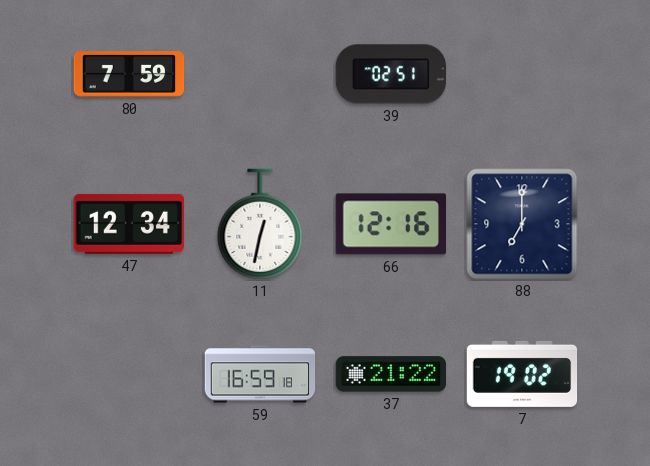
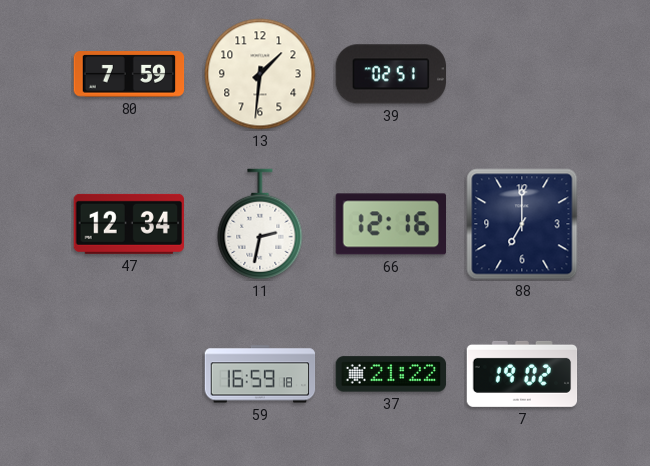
13: none -> 1:31
11: 12:32 -> 2:32
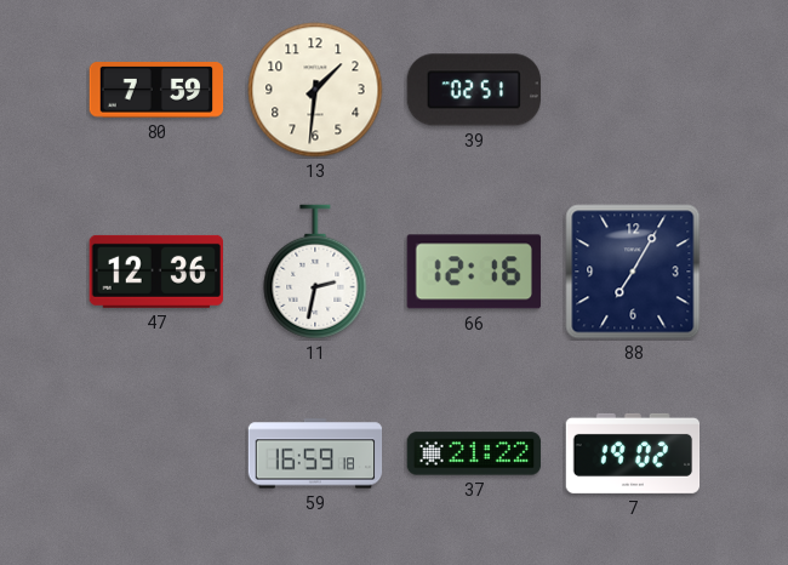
47: 12:34 -> 12:36
88: 7:00 -> 7:05
